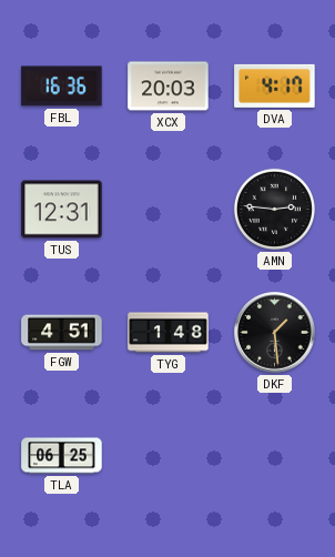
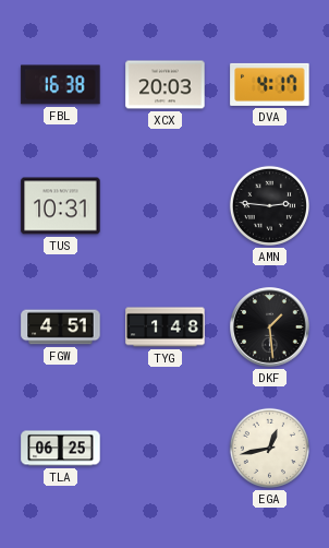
FBL: 16:36 -> 16:38
TUS: 12:31 -> 10:31
EGA: none -> 12:43
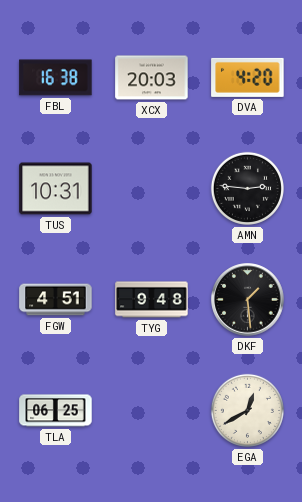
DVA: 4:17 -> 4:20
TYG: 1:48 -> 9:48
EGA: 12:43 -> 12:40
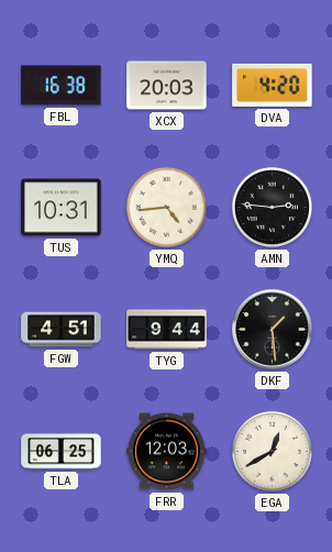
YMQ: none -> 4:44
TYG: 9:48 -> 9:44
FRR: none -> 12:03
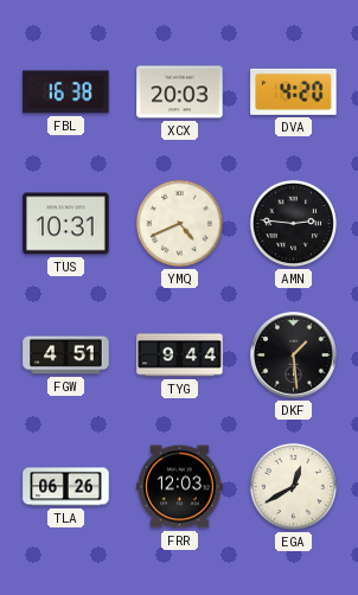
YMQ: 4:44 -> 4:41
TLA: 06:25 -> 06:26
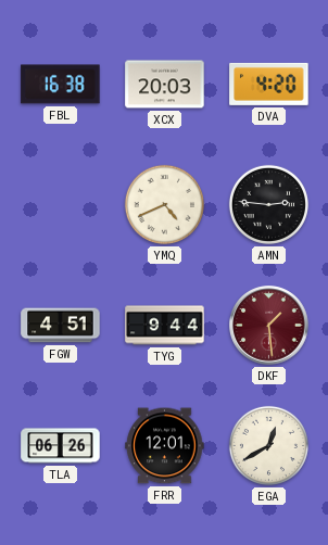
TUS: 10:31 -> none
DKF dial: black -> burgundy
FRR: 12:03 -> 12:01
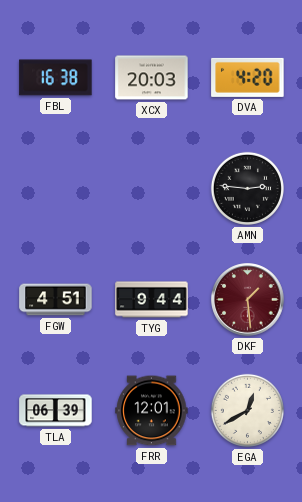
YMQ: 4:41 -> none
TLA: 06:26 -> 06:39
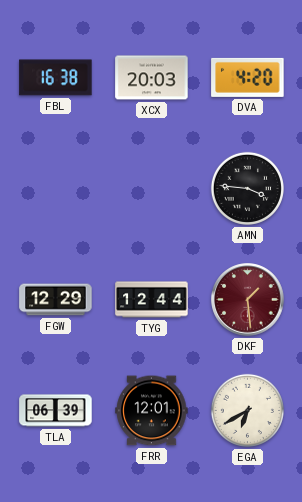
AMN: 2:46 -> 3:46
FGW: 4:51 -> 12:29
TYG: 9:44 -> 12:44
EGA: 12:40 -> 6:40
